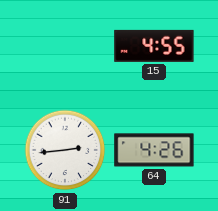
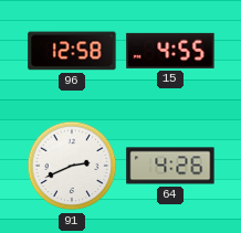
96: none -> 12:58
91: 2:44 -> 2:41
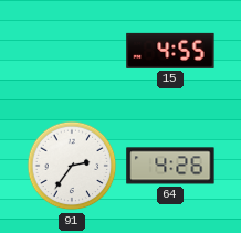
96: 12:58 -> none
91: 2:41 -> 2:36
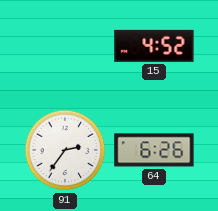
15: 4:55 -> 4:52
64: 4:26 -> 6:26
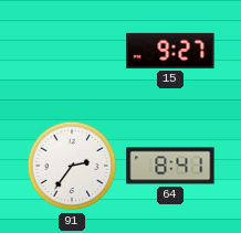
15: 4:52 -> 9:27
64: 6:26 -> 8:41
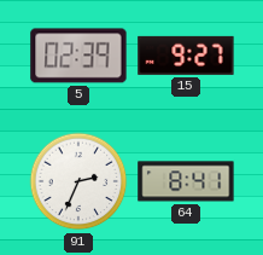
5: none -> 02:39
91: 2:36 -> 2:34
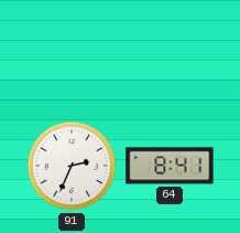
5: 02:39 -> none
15: 9:27 -> none
